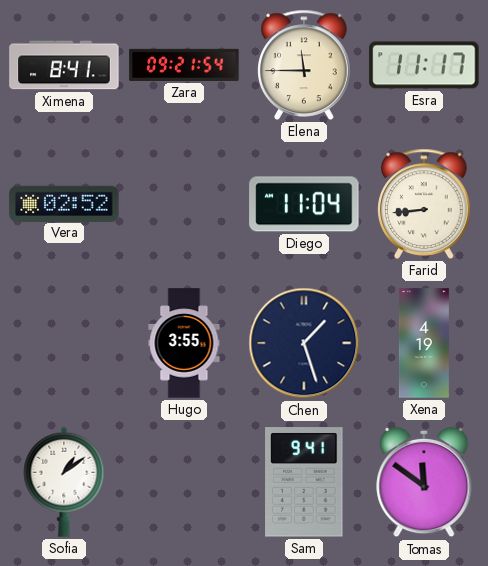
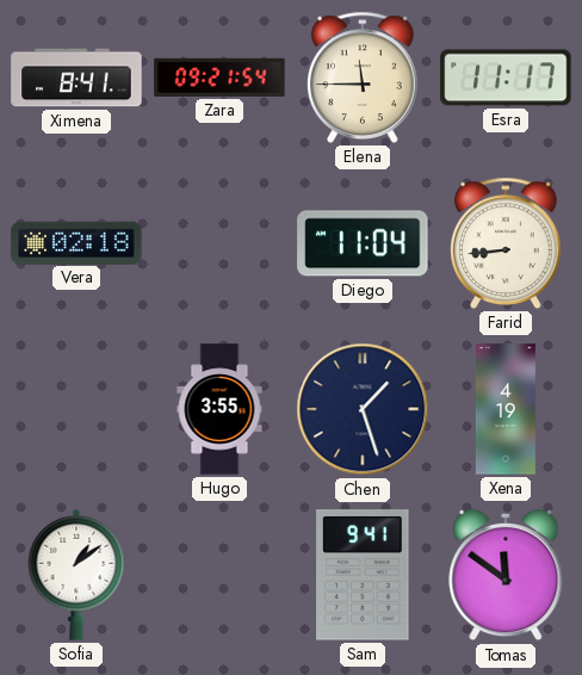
Vera: 02:52 -> 02:18
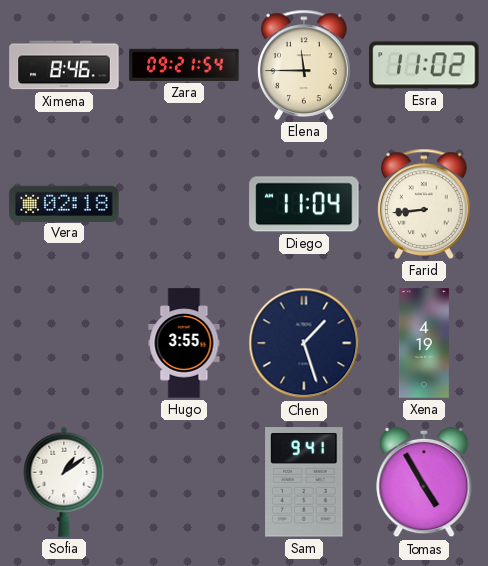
Ximena: 8:41 -> 8:46
Esra: 11:17 -> 11:02
Tomas: 11:51 -> 4:55
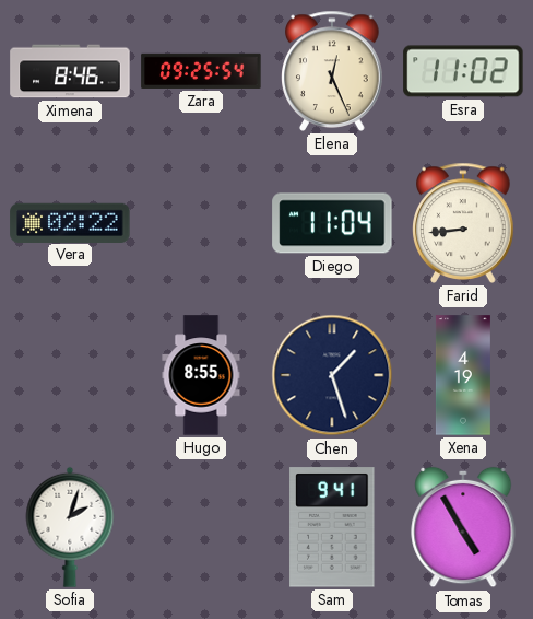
Zara: 09:21 -> 09:25
Elena: 11:45 -> 12:26
Vera: 02:18 -> 02:22
Hugo: 3:55 -> 8:55
Sofia: 1:09 -> 2:03
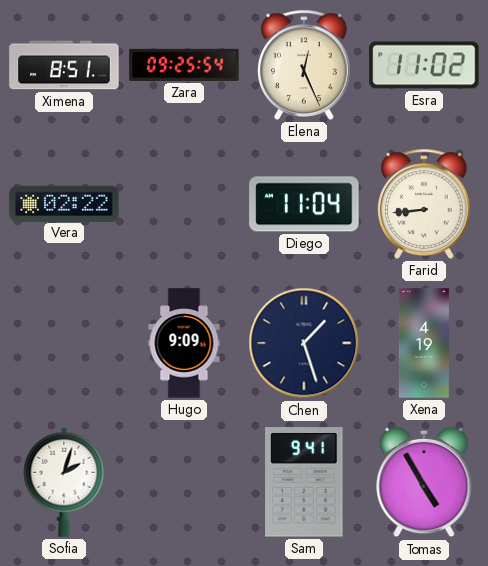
Ximena: 8:46 -> 8:51
Hugo: 8:55 -> 9:09
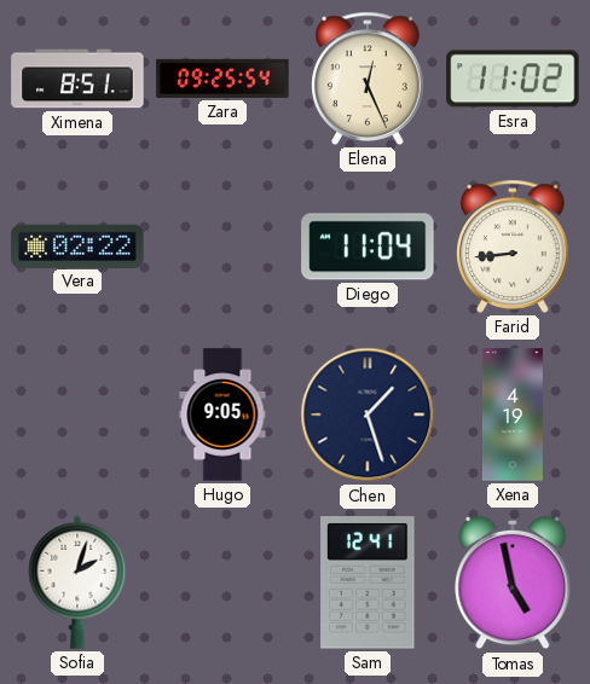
Hugo: 9:09 -> 9:05
Sam: 9:41 -> 12:41
Tomas: 4:55 -> 4:58
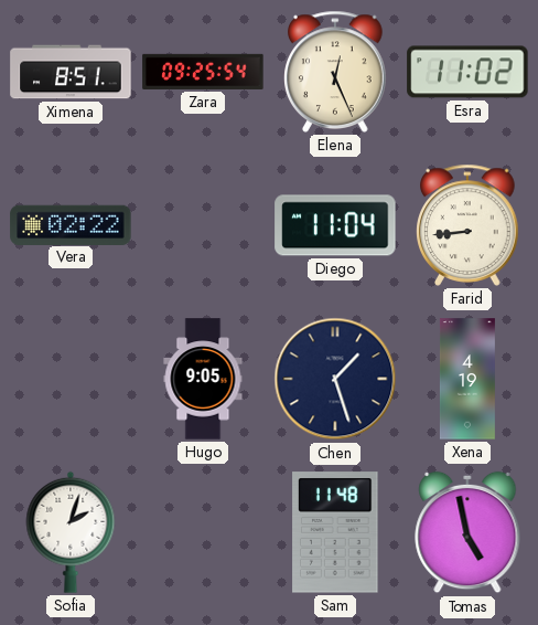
Sam: 12:41 -> 11:48
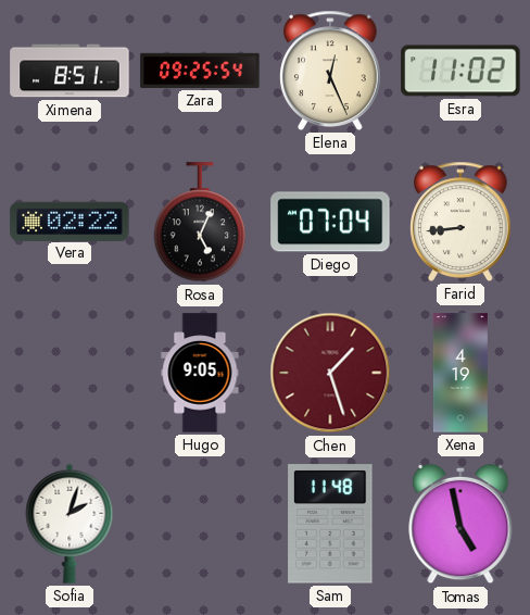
Rosa: none -> 5:04
Diego: 11:04 -> 07:04
Chen dial: navy -> burgundy
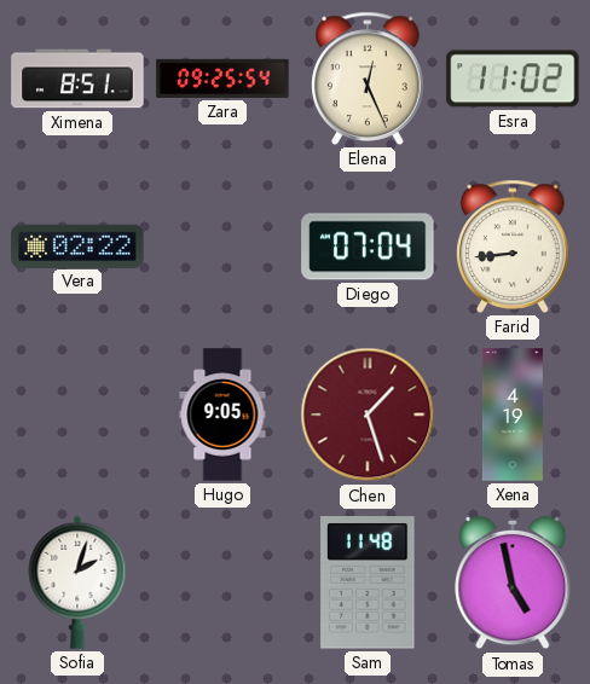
Rosa: 5:04 -> none
